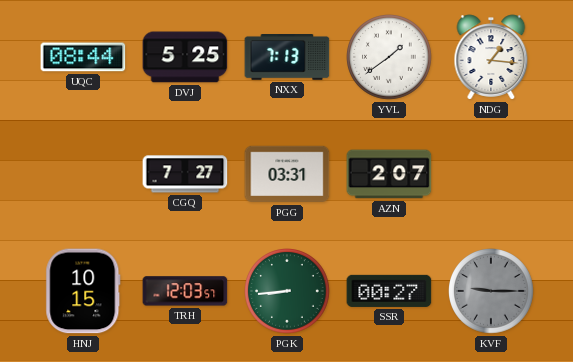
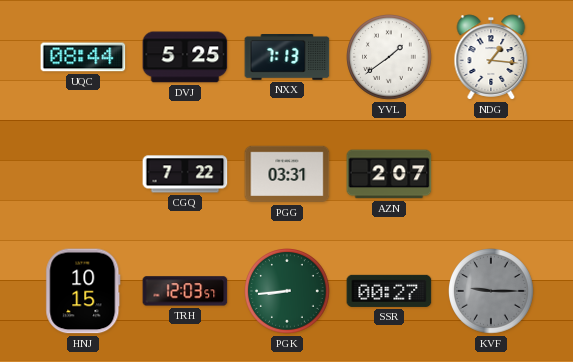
CGQ: 7:27 -> 7:22
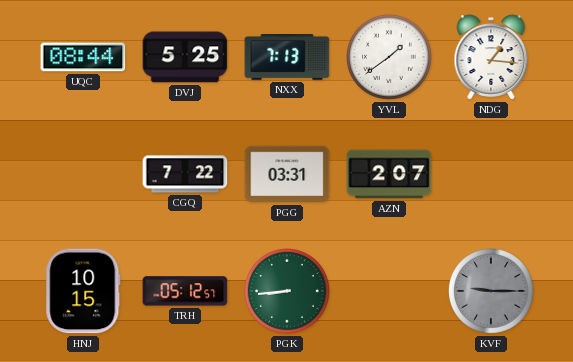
TRH: 12:03 -> 05:12
SSR: 00:27 -> none
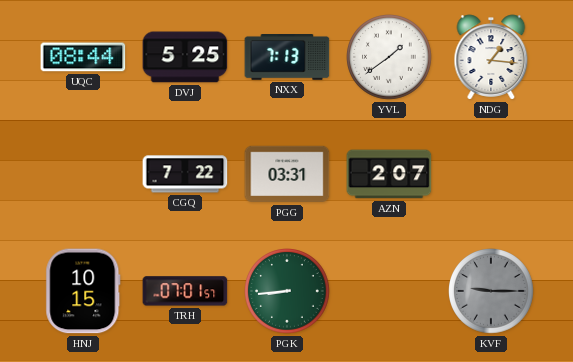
TRH: 05:12 -> 07:01
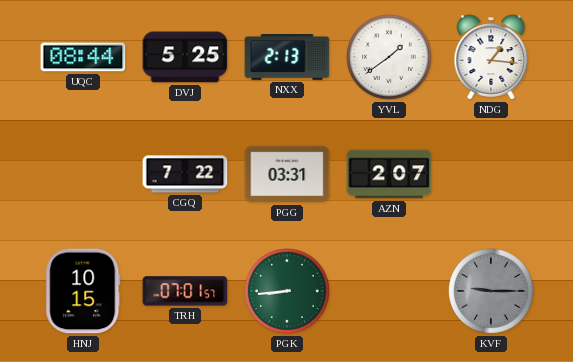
NXX: 7:13 -> 2:13
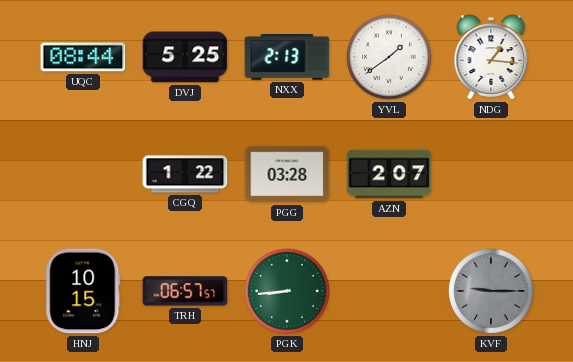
CGQ: 7:22 -> 1:22
PGG: 03:31 -> 03:28
TRH: 07:01 -> 06:57
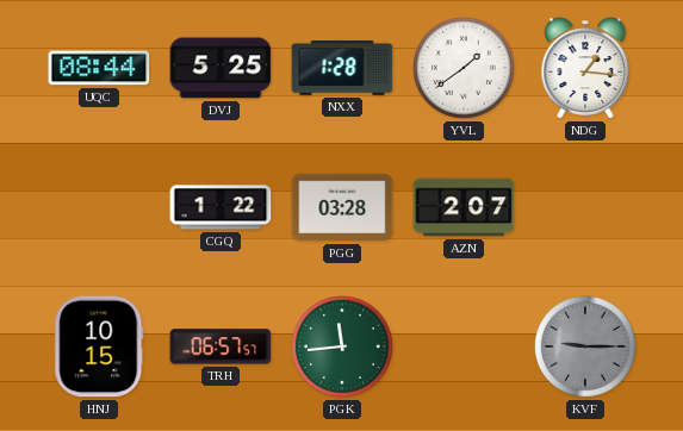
NXX: 2:13 -> 1:28
PGK: 8:44 -> 11:44
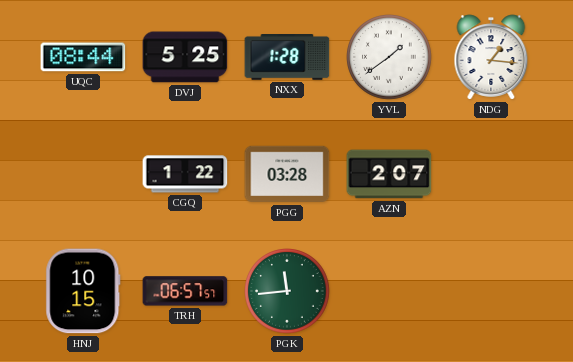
KVF: 9:15 -> none
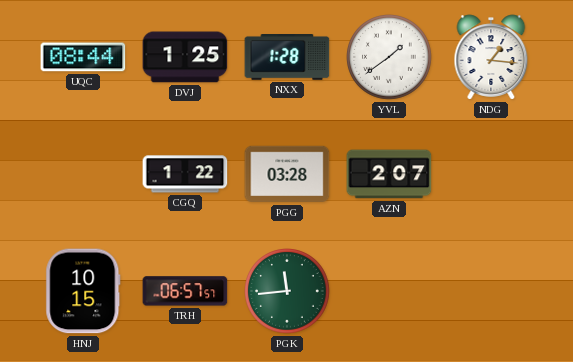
DVJ: 5:25 -> 1:25
